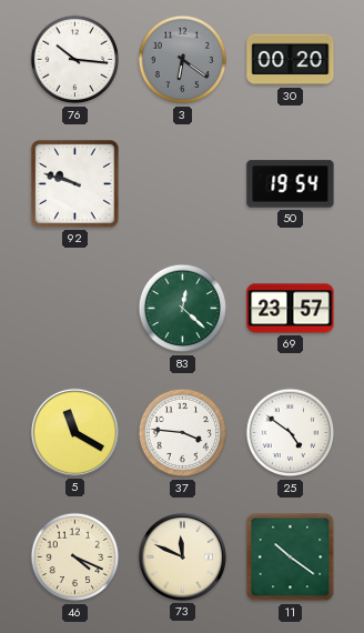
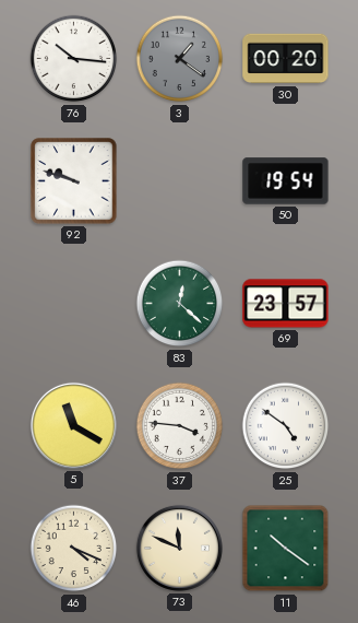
3: 6:21 -> 1:21
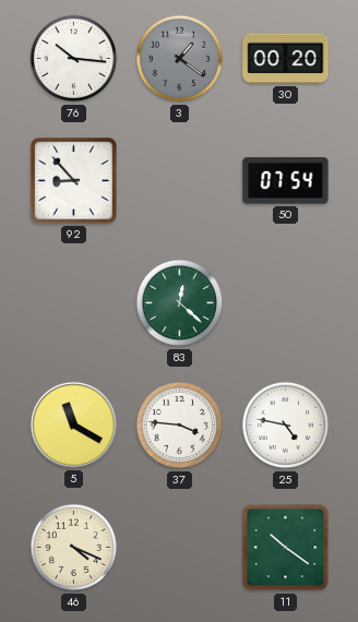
92: 9:48 -> 8:53
50: 19:54 -> 07:54
69: 23:57 -> none
25: 4:51 -> 4:47
73: 11:49 -> none
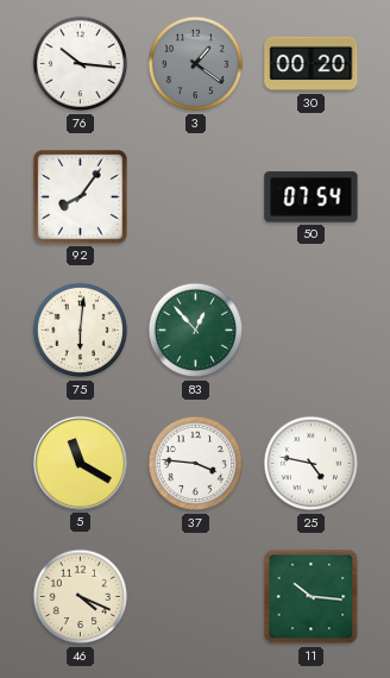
92: 8:53 -> 8:06
75: none -> 6:01
83: 12:22 -> 12:53
11: 10:21 -> 10:16
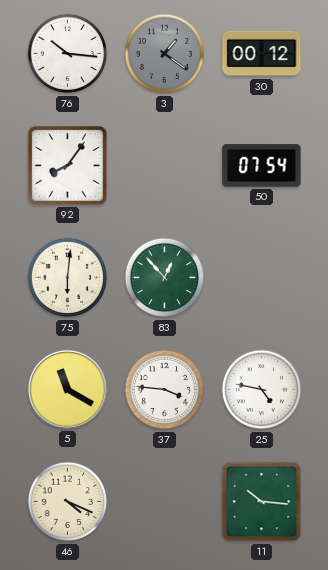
30: 00:20 -> 00:12
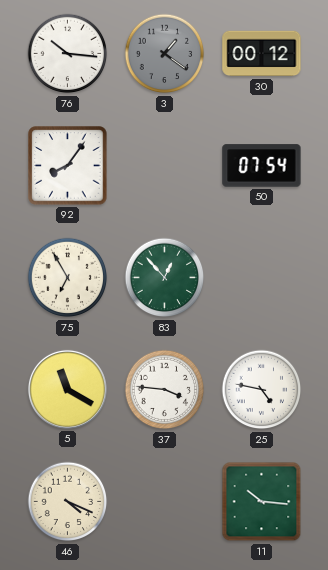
75: 6:01 -> 6:55
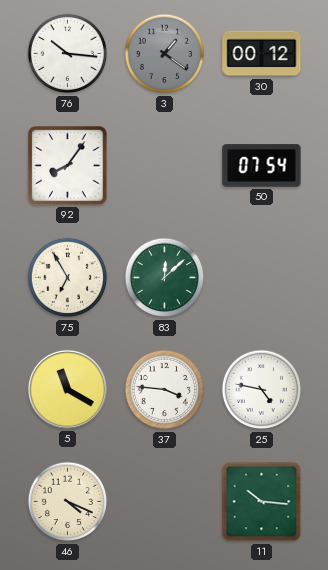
83: 12:53 -> 12:08
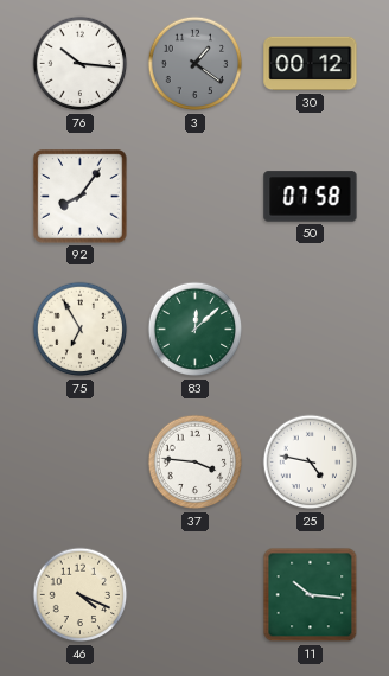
50: 07:54 -> 07:58
5: 11:20 -> none
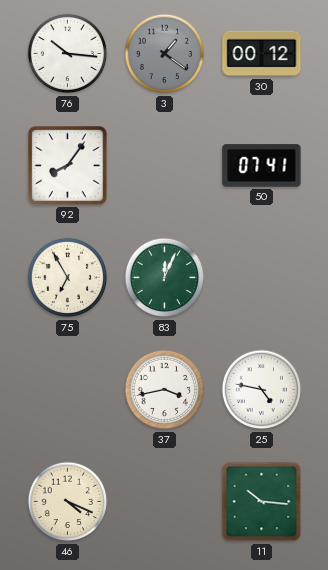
50: 07:58 -> 07:41
83: 12:08 -> 12:04
37: 3:46 -> 3:43
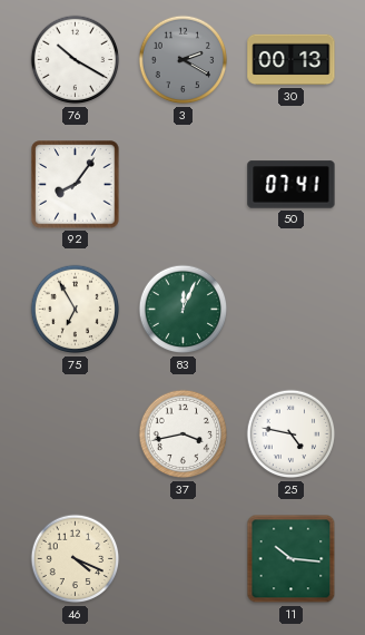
76: 10:16 -> 10:20
3: 1:21 -> 2:20
30: 00:12 -> 00:13
